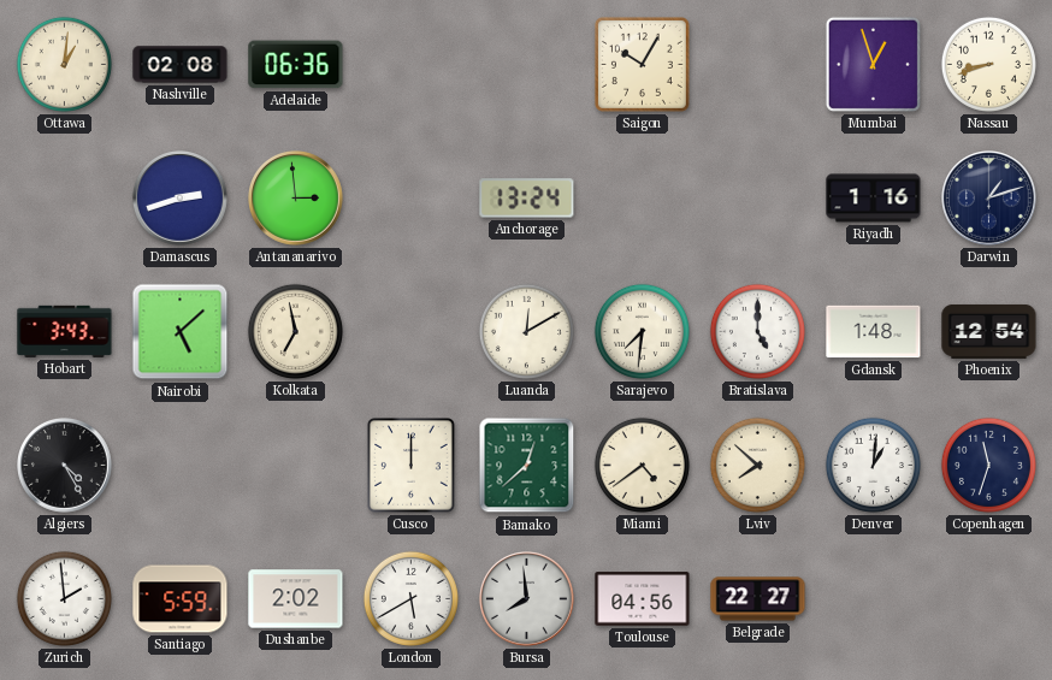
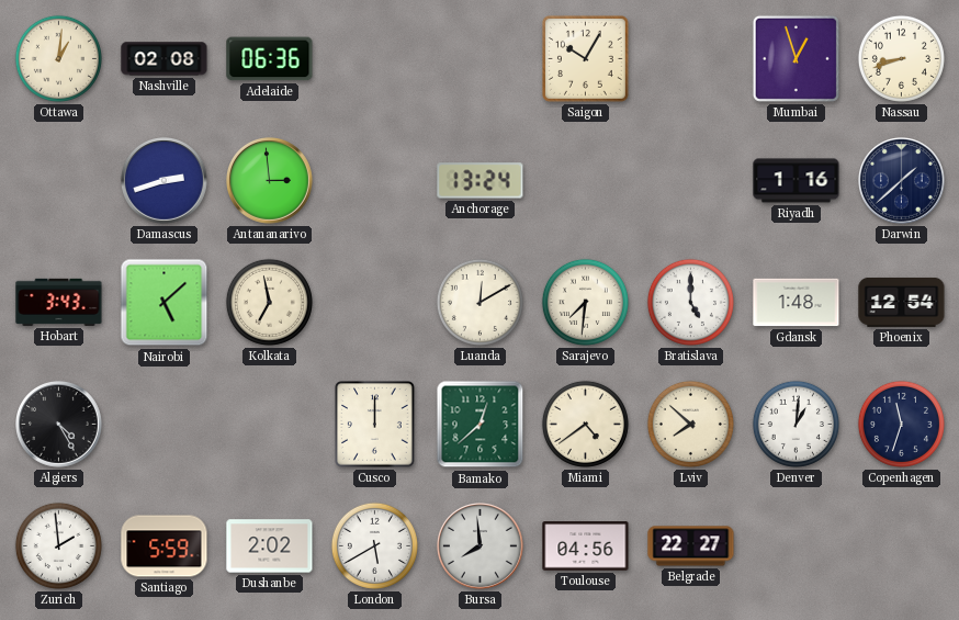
Darwin: 1:12 -> 1:38
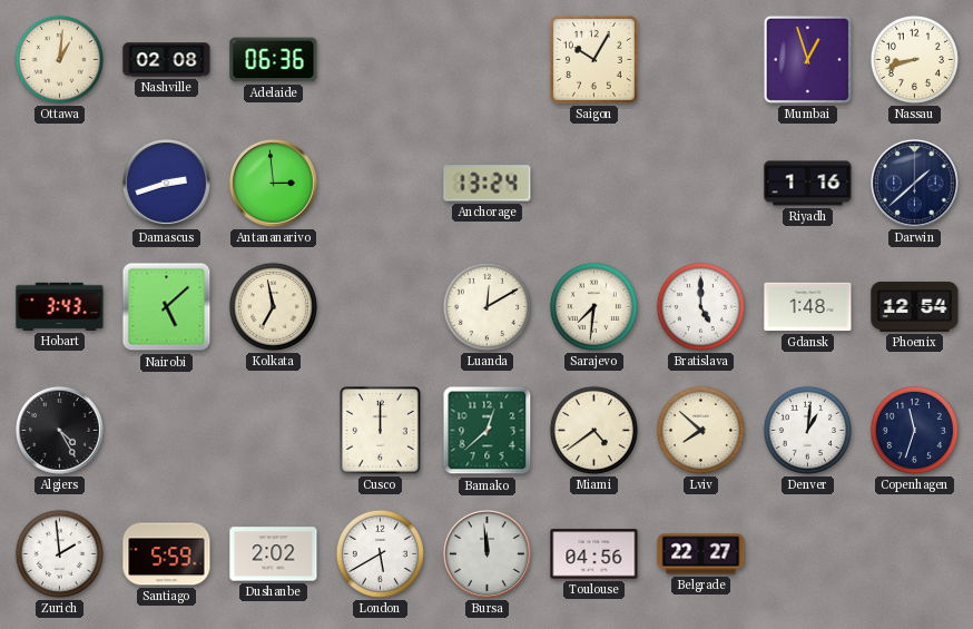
Bursa: 7:59 -> 11:59
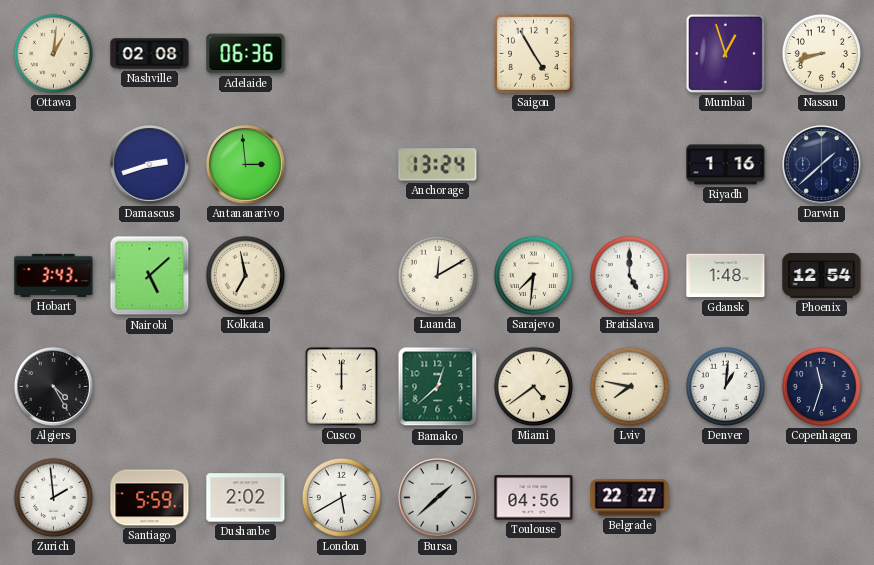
Saigon: 10:05 -> 4:55
Lviv: 7:52 -> 7:47
Bursa: 11:59 -> 1:38
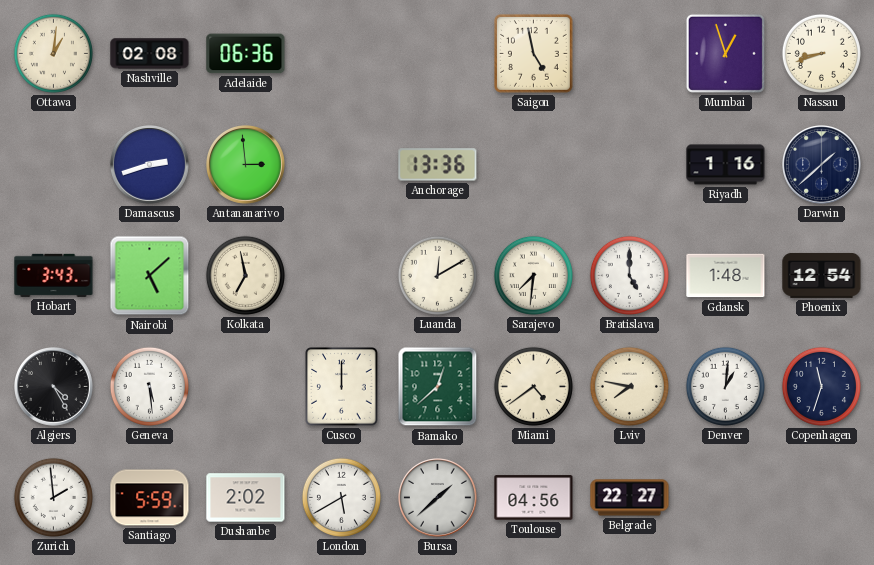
Saigon: 4:55 -> 4:58
Anchorage: 13:24 -> 13:36
Geneva: none -> 5:29
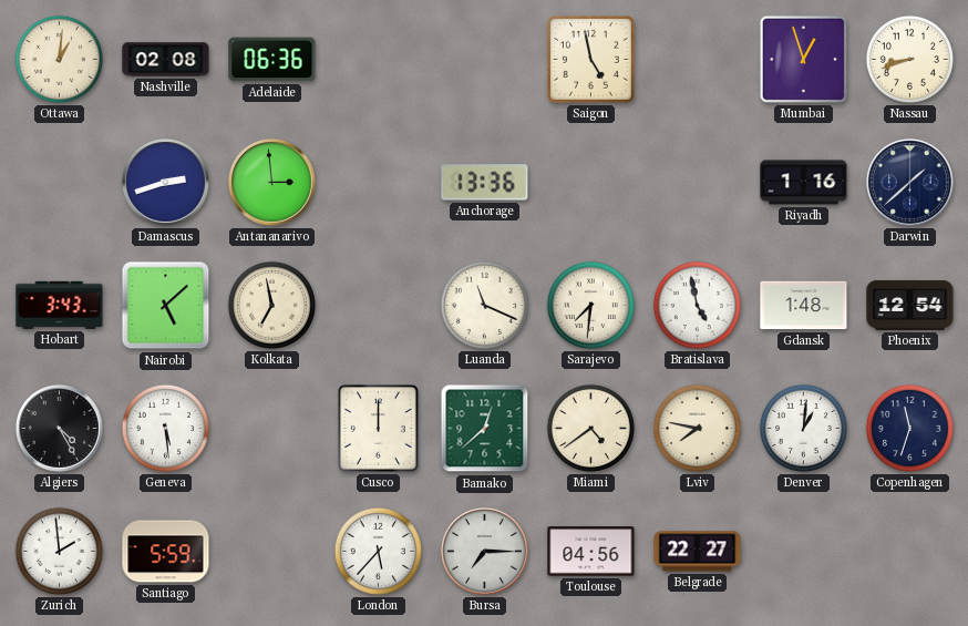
Luanda: 12:10 -> 11:19
Bratislava: 5:00 -> 4:58
Dushanbe: 2:02 -> none
London: 5:40 -> 5:37
Bursa: 1:38 -> 7:15
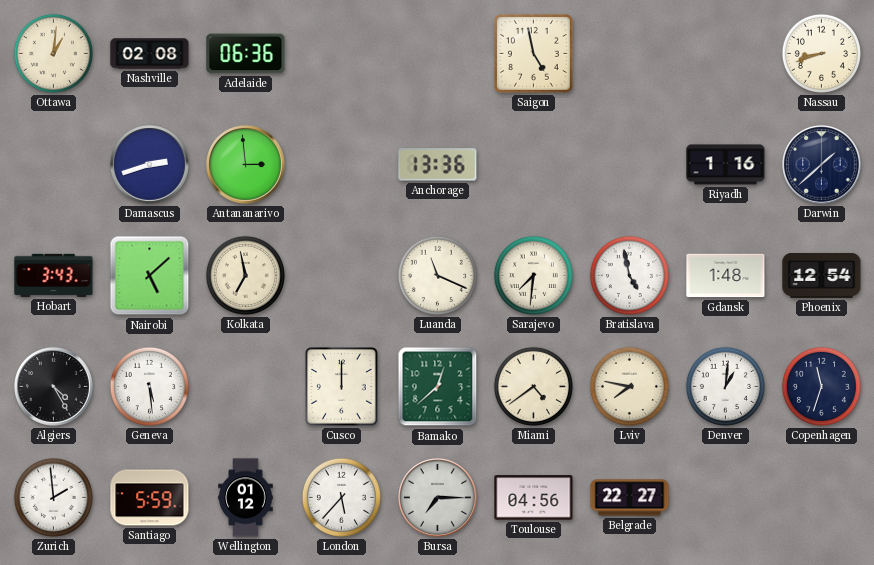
Mumbai: 12:57 -> none
Wellington: none -> 01:12
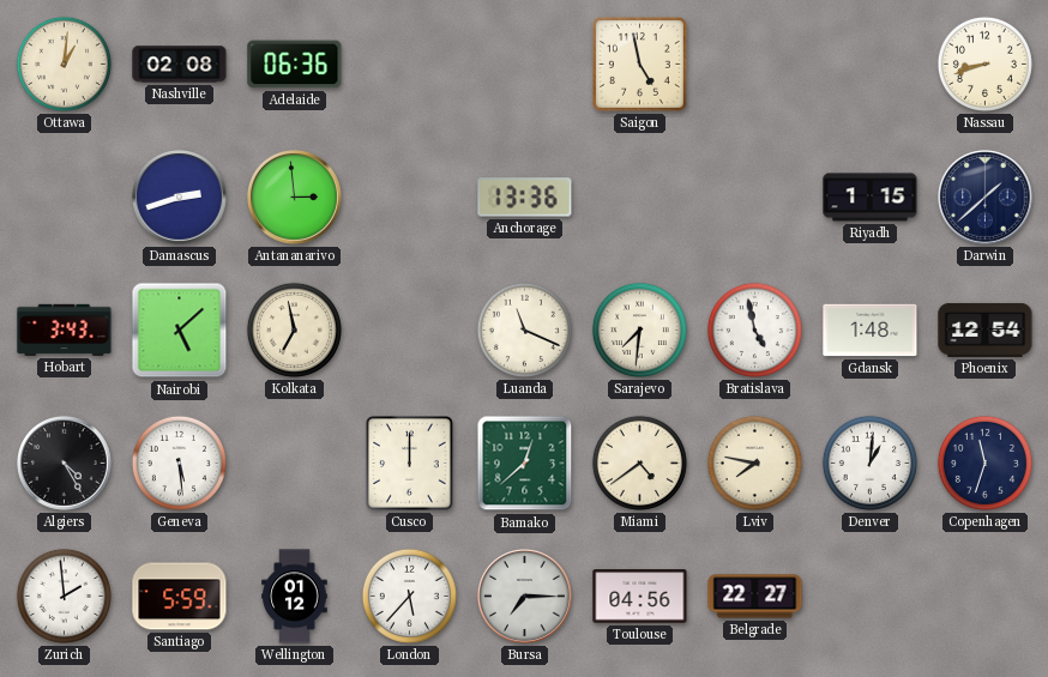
Riyadh: 1:16 -> 1:15
